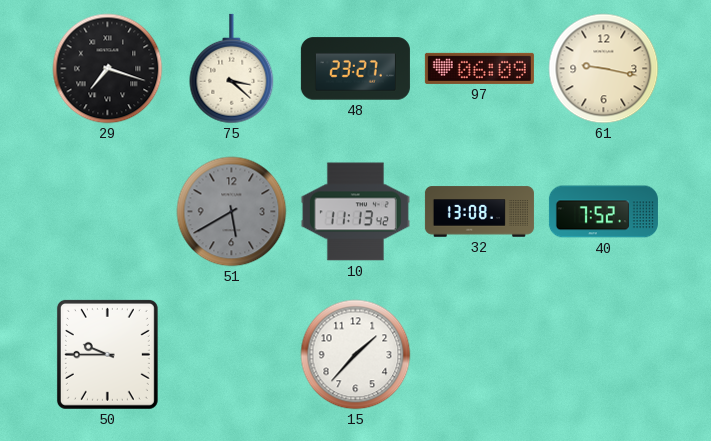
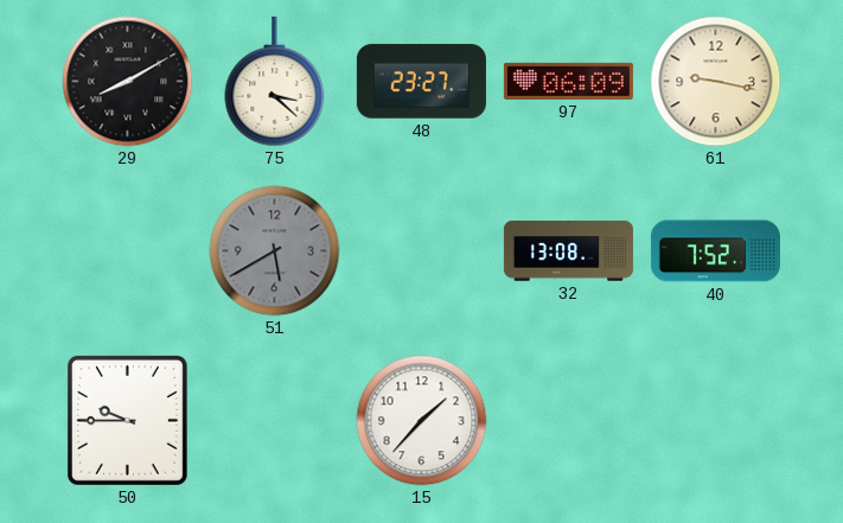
29: 7:18 -> 8:10
10: 11:13 -> none
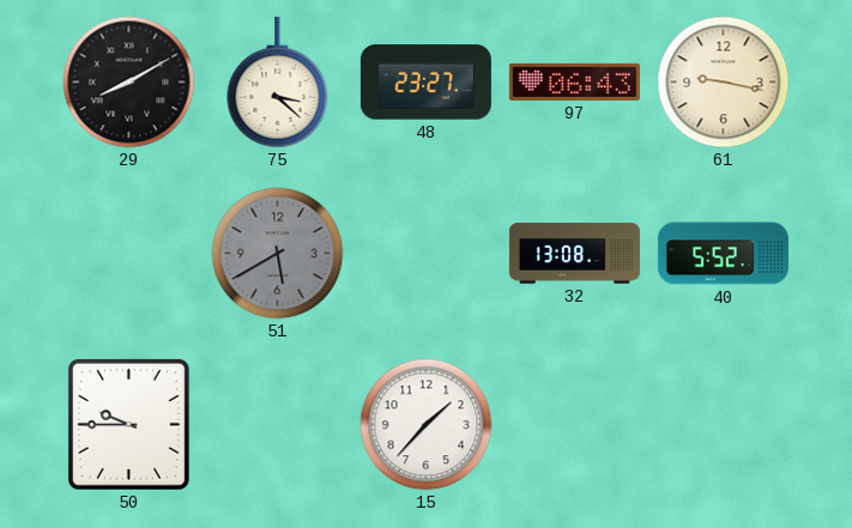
97: 06:09 -> 06:43
40: 7:52 -> 5:52
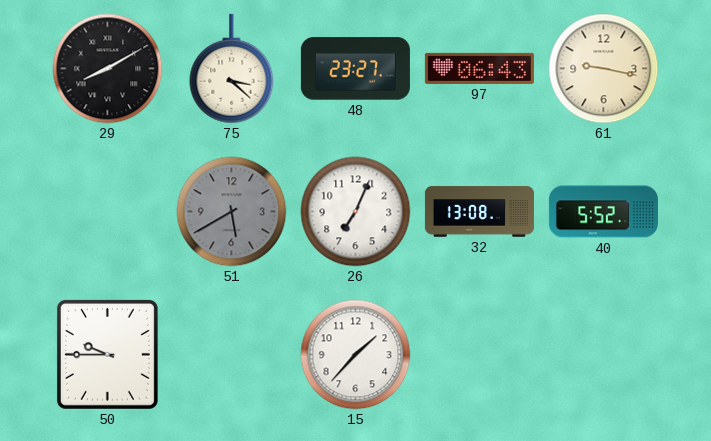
26: none -> 7:04
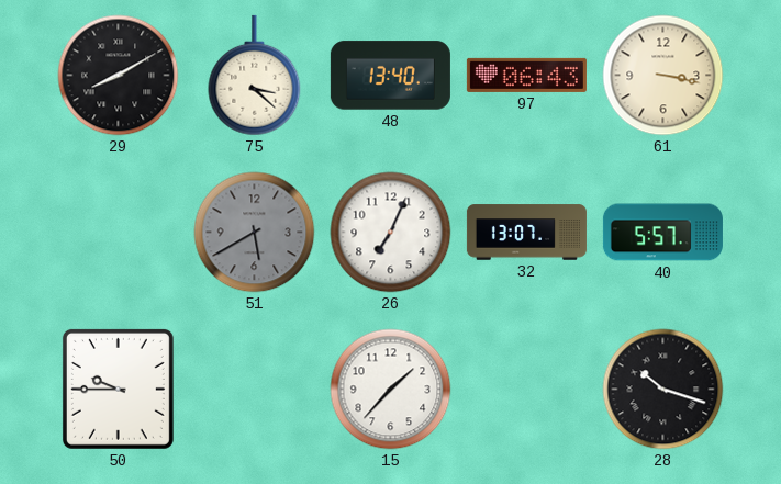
48: 23:27 -> 13:40
61: 9:17 -> 3:17
32: 13:08 -> 13:07
40: 5:52 -> 5:57
28: none -> 10:18
